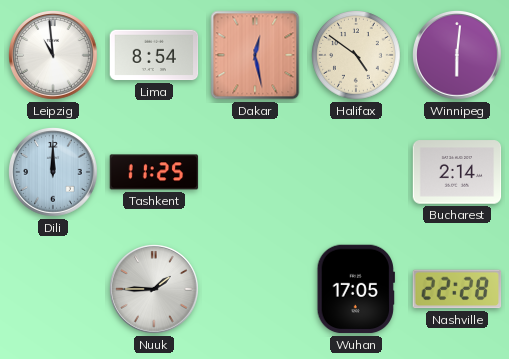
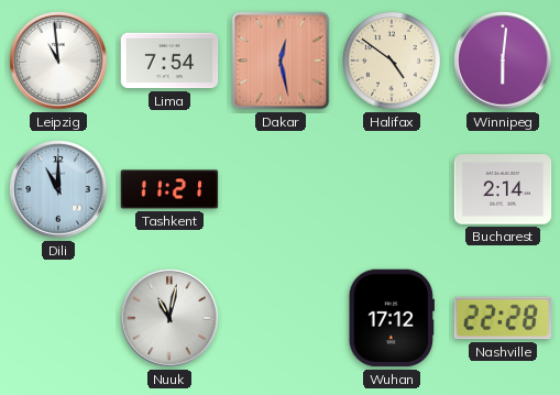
Lima: 8:54 -> 7:54
Dili: 12:00 -> 11:00
Tashkent: 11:25 -> 11:21
Nuuk: 1:45 -> 11:02
Wuhan: 17:05 -> 17:12
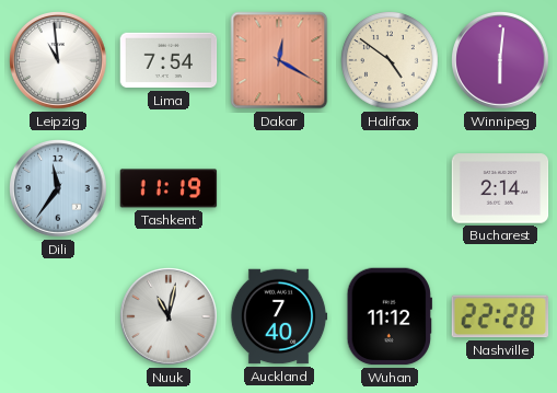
Dakar: 12:28 -> 12:20
Dili: 11:00 -> 11:36
Tashkent: 11:21 -> 11:19
Auckland: none -> 7:40
Wuhan: 17:12 -> 11:12
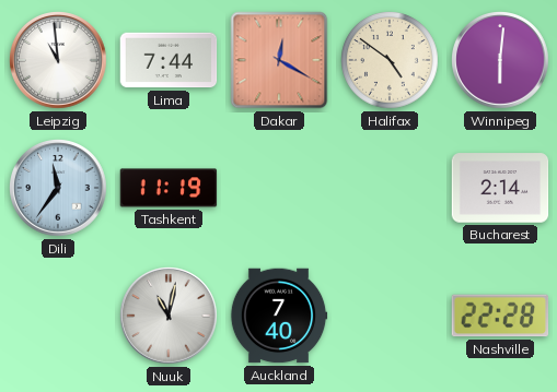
Lima: 7:54 -> 7:44
Wuhan: 11:12 -> none
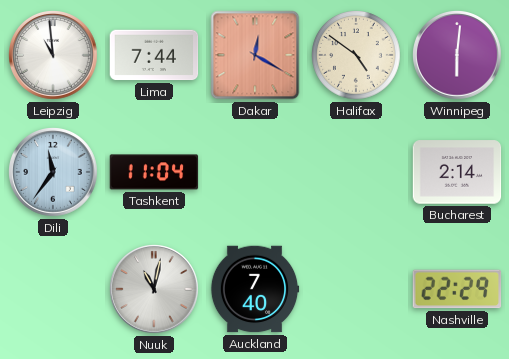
Tashkent: 11:19 -> 11:04
Nashville: 22:28 -> 22:29
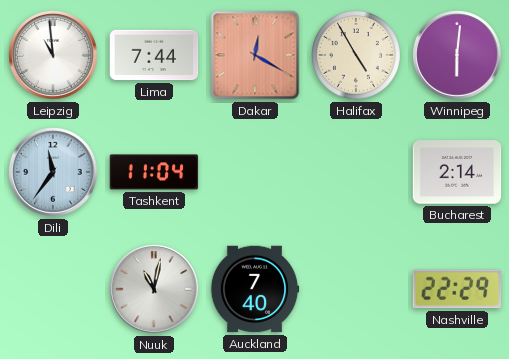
Halifax: 4:51 -> 4:55
